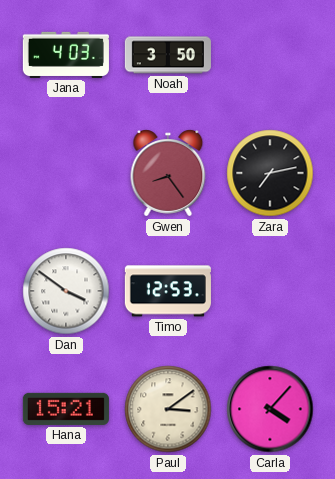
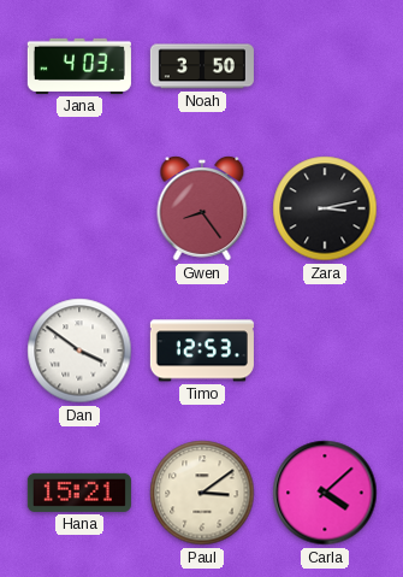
Zara: 7:13 -> 3:13
Carla: 4:07 -> 4:08
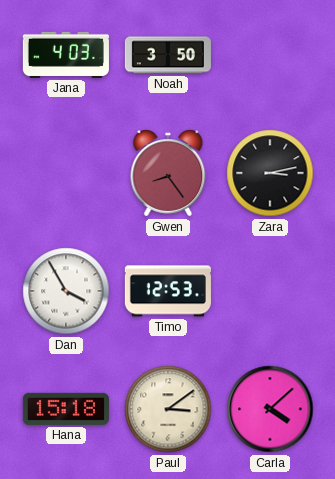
Dan: 3:51 -> 3:55
Hana: 15:21 -> 15:18
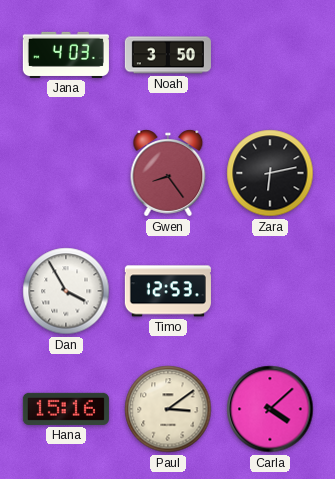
Zara: 3:13 -> 6:13
Hana: 15:18 -> 15:16
